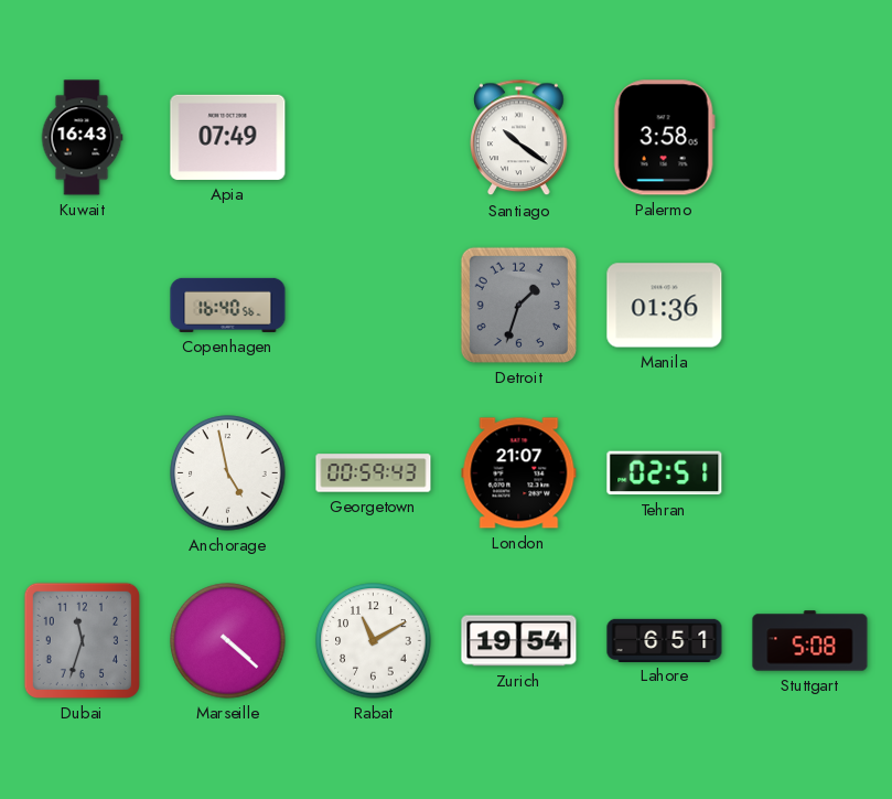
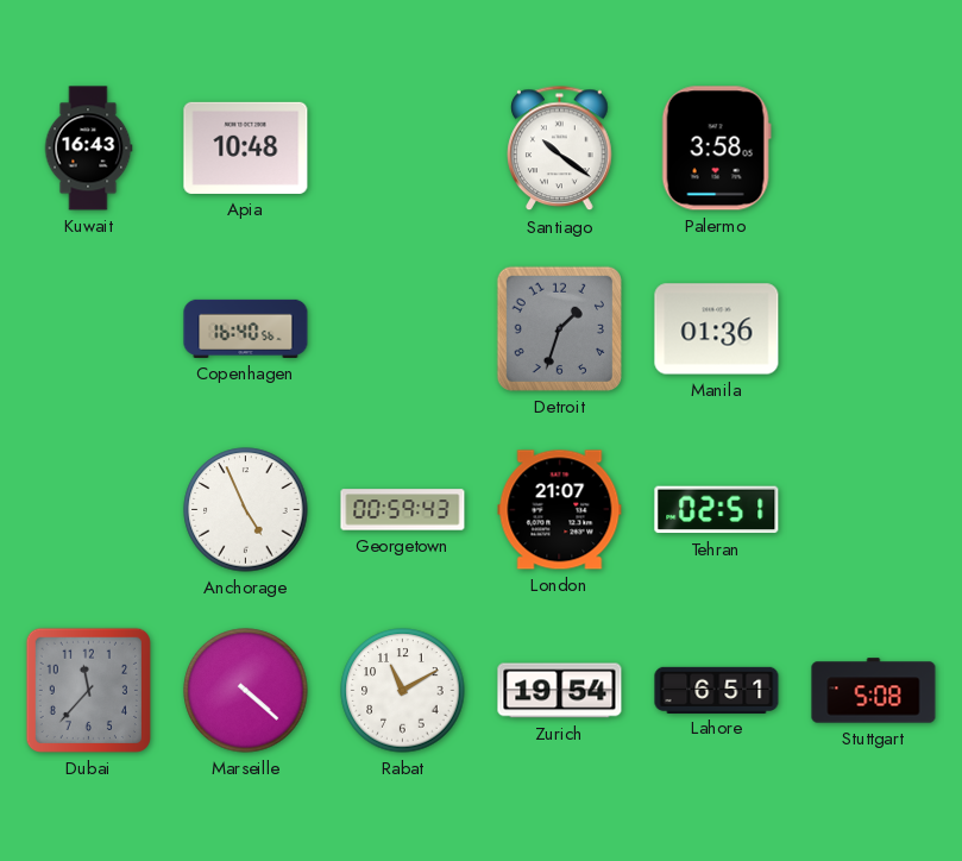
Apia: 07:49 -> 10:48
Anchorage: 4:58 -> 4:56
Dubai: 11:33 -> 11:37
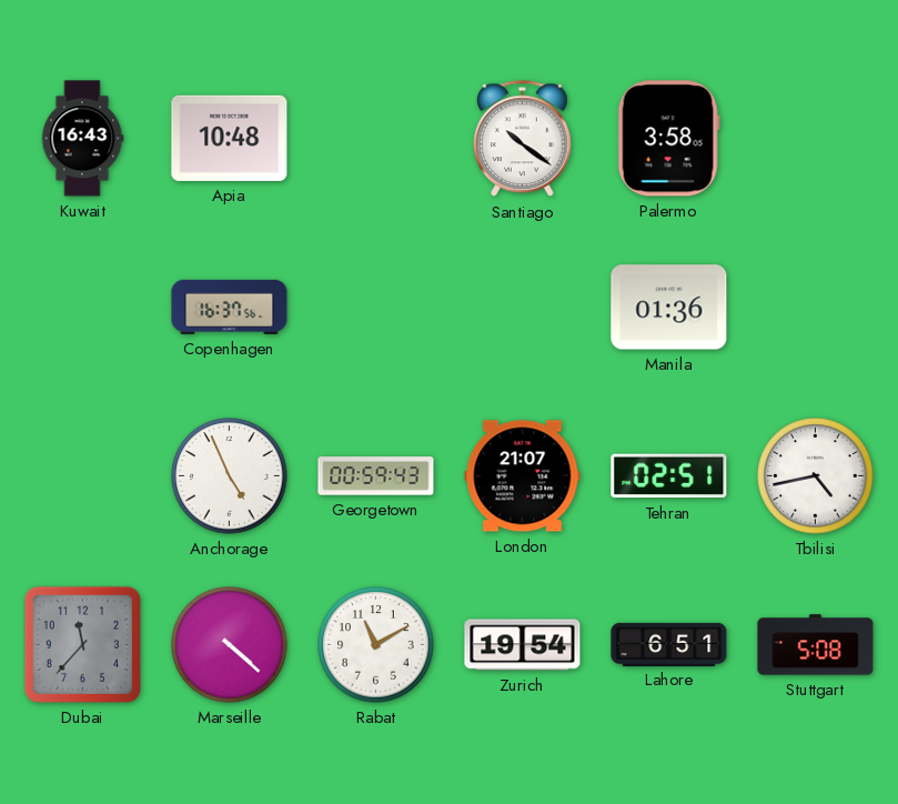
Copenhagen: 16:40 -> 16:37
Detroit: 1:33 -> none
Tbilisi: none -> 4:43
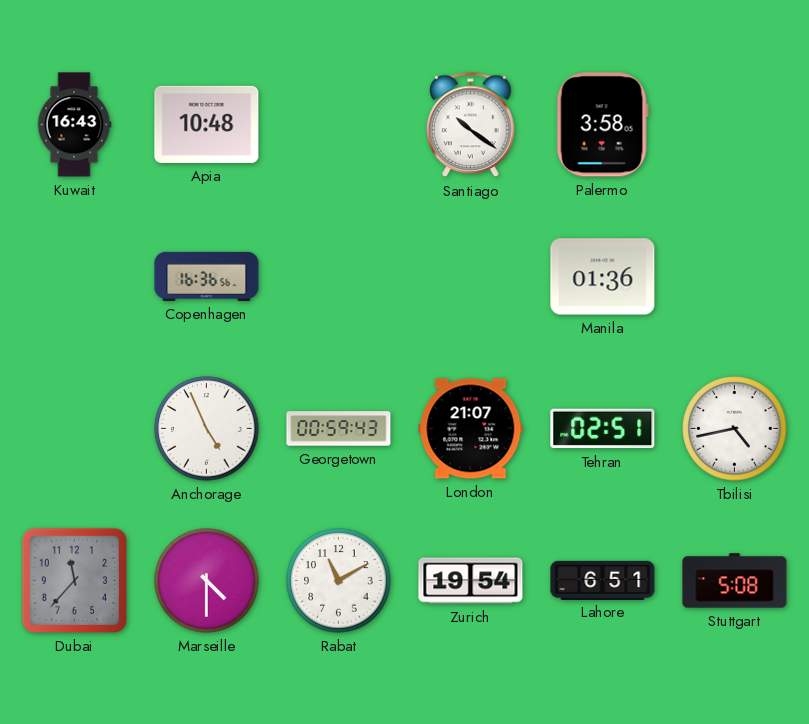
Copenhagen: 16:37 -> 16:36
Marseille: 4:22 -> 4:30
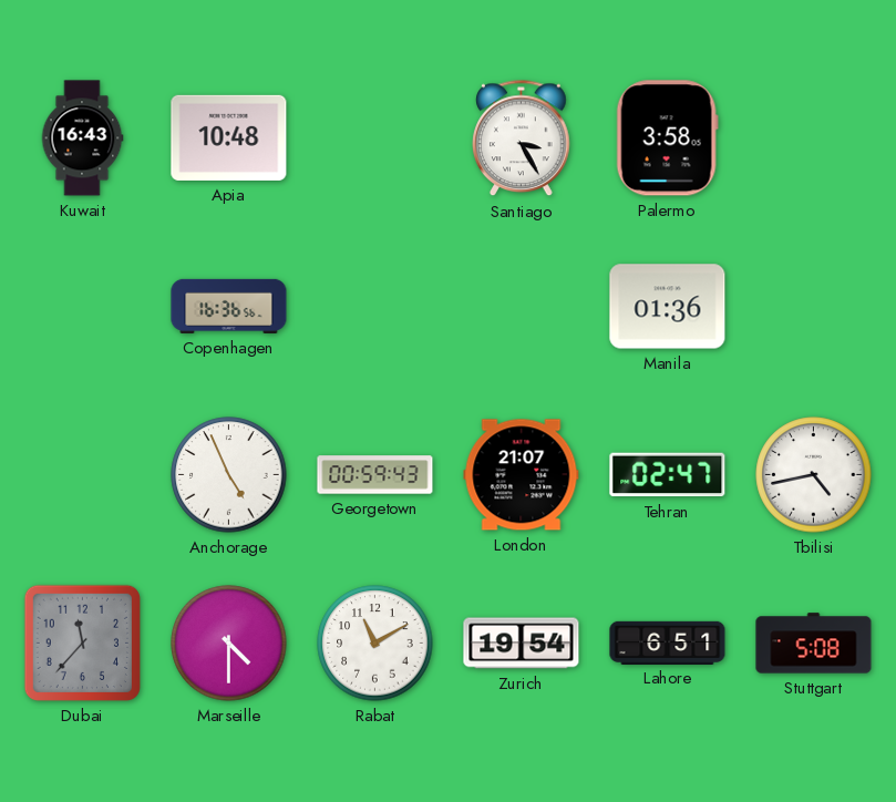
Santiago: 10:21 -> 3:25
Tehran: 02:51 -> 02:47
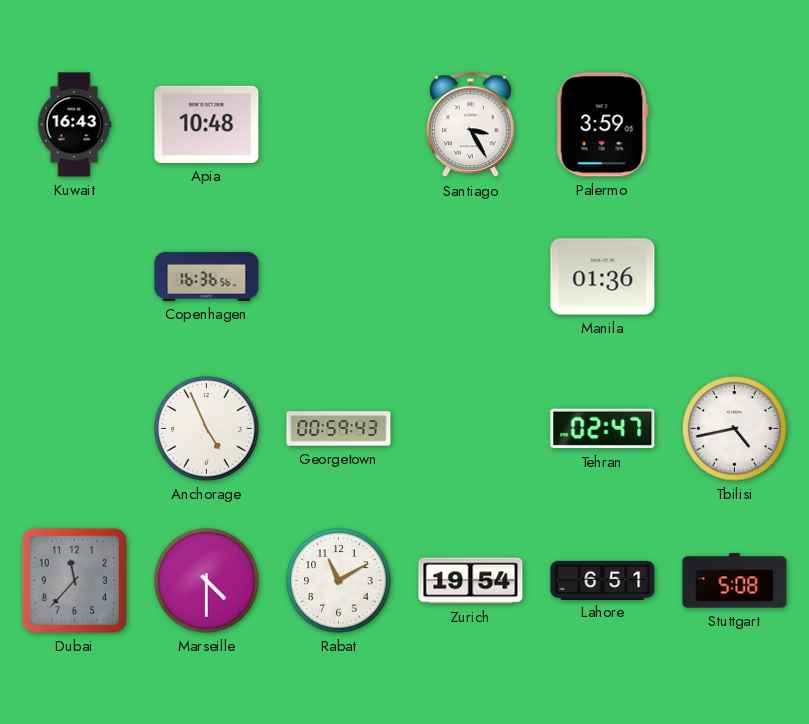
Palermo: 3:58 -> 3:59
London: 21:07 -> none
